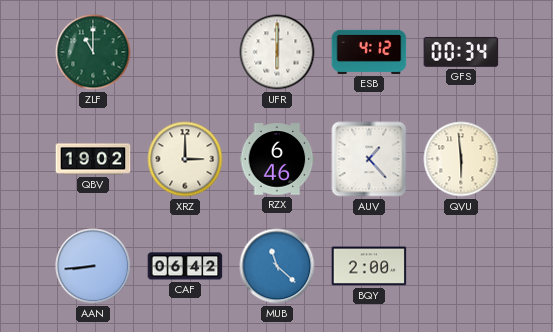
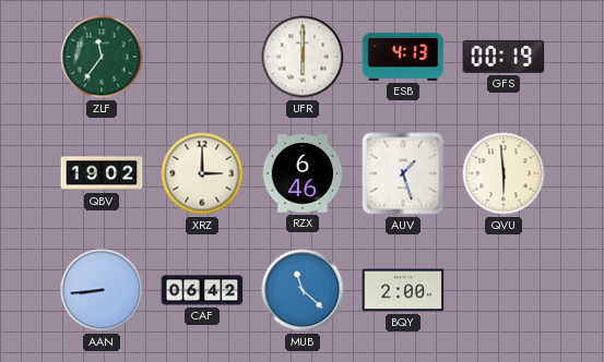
ZLF: 11:00 -> 11:36
ESB: 4:12 -> 4:13
GFS: 00:34 -> 00:19
AUV: 1:23 -> 1:27
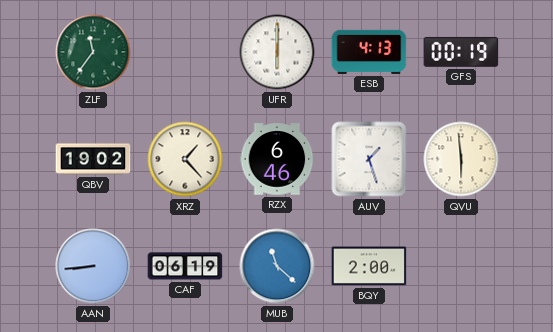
XRZ: 3:00 -> 1:23
CAF: 06:42 -> 06:19
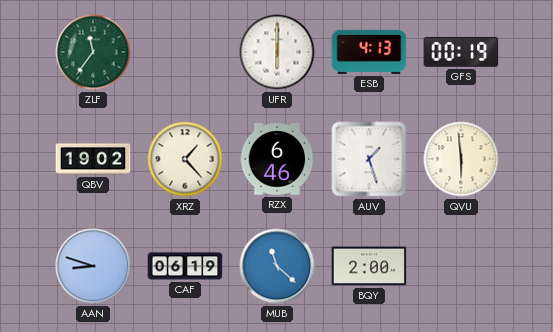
AAN: 8:44 -> 8:48
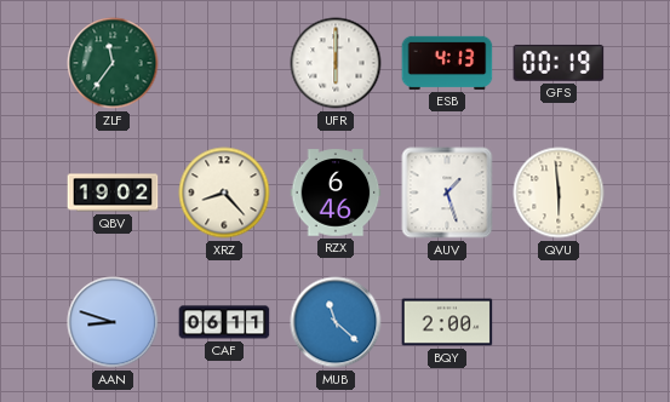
XRZ: 1:23 -> 8:23
CAF: 06:19 -> 06:11
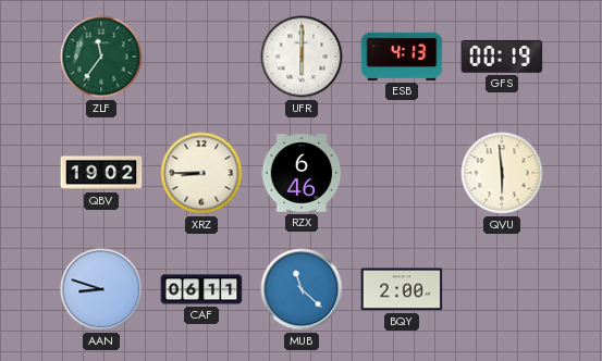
XRZ: 8:23 -> 8:45
AUV: 1:27 -> none
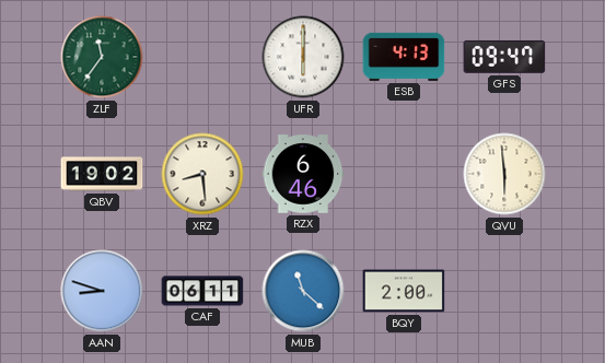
GFS: 00:19 -> 09:47
XRZ: 8:45 -> 8:29
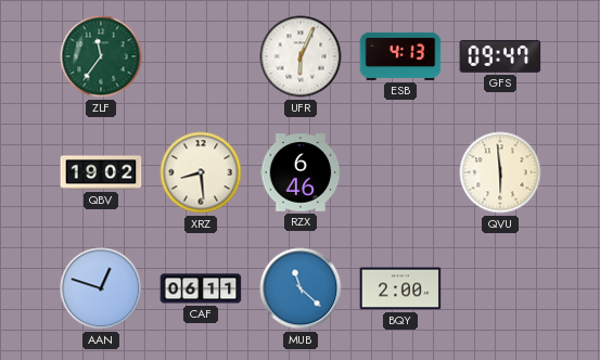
UFR: 6:00 -> 6:04
AAN: 8:48 -> 12:48
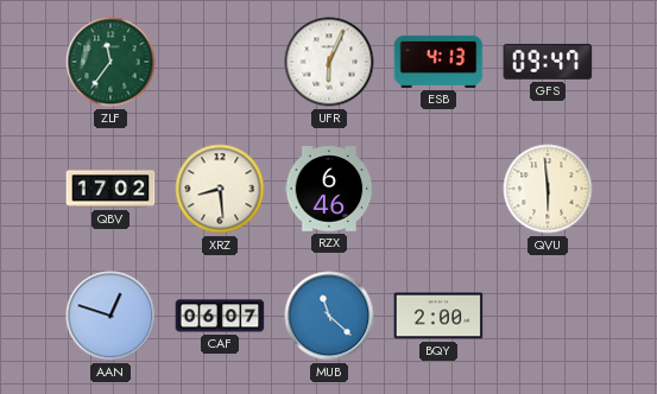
QBV: 19:02 -> 17:02
CAF: 06:11 -> 06:07
